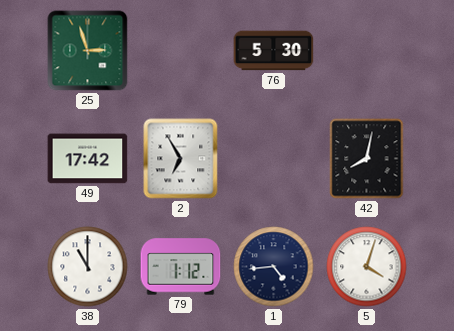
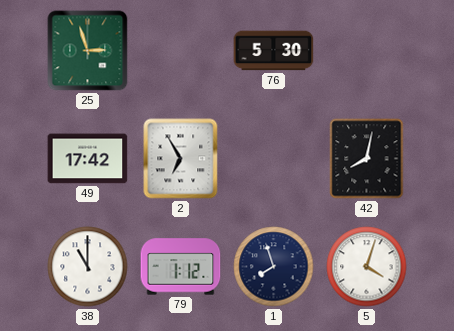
1: 4:44 -> 7:57
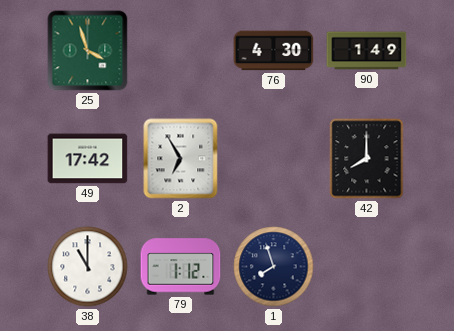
25: 2:57 -> 3:57
76: 5:30 -> 4:30
90: none -> 1:49
42: 8:02 -> 8:00
5: 4:03 -> none
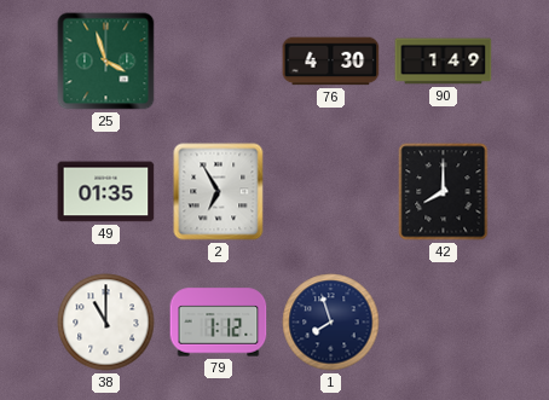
49: 17:42 -> 01:35
